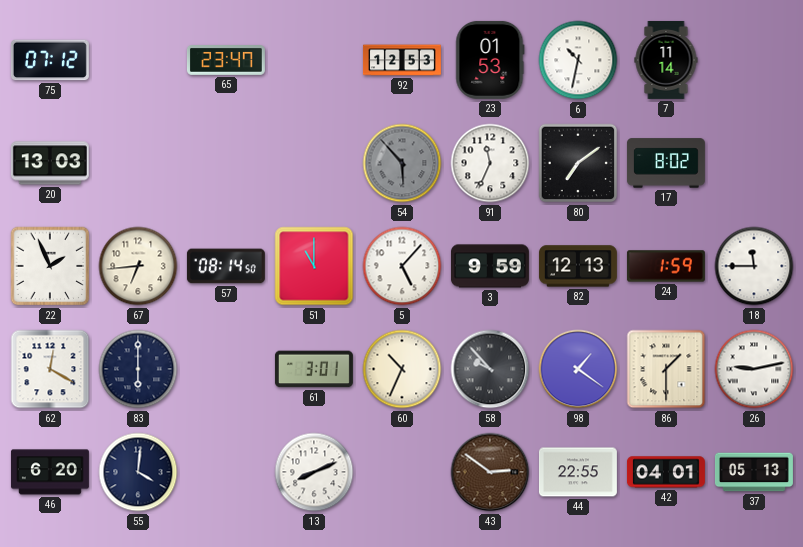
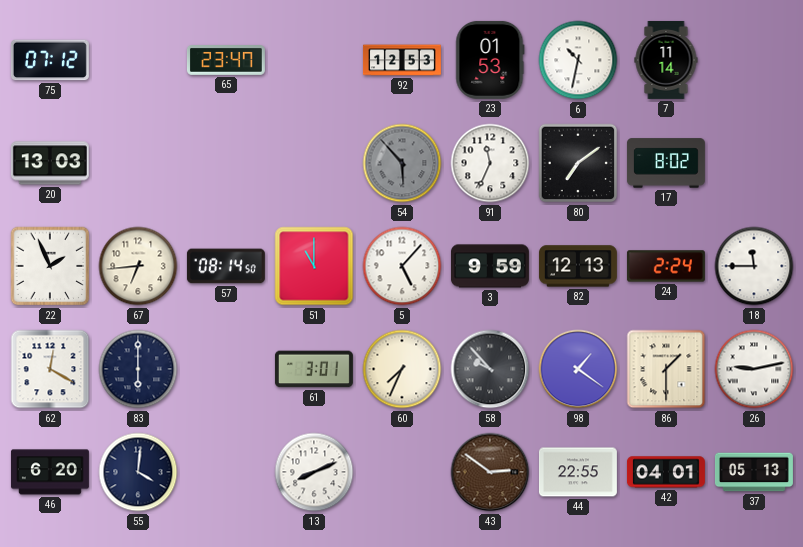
24: 1:59 -> 2:24
60: 10:34 -> 7:34
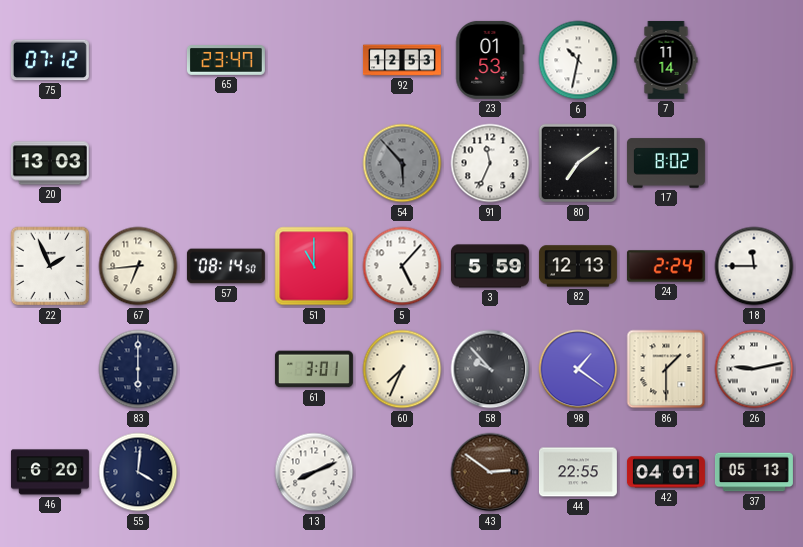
3: 9:59 -> 5:59
62: 12:20 -> none
